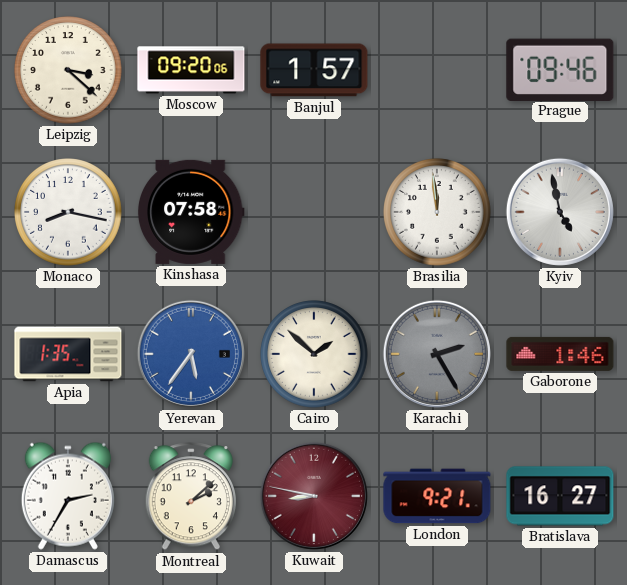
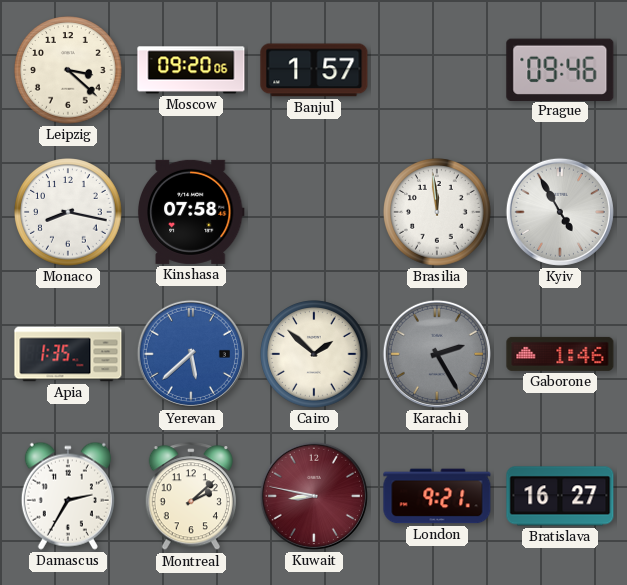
Kyiv: 4:58 -> 4:55
Yerevan: 5:36 -> 5:38
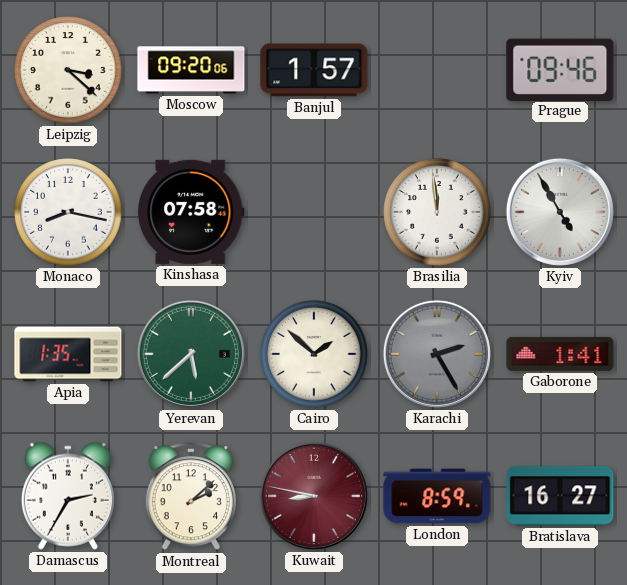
Yerevan dial: blue -> green
Gaborone: 1:46 -> 1:41
London: 9:21 -> 8:59
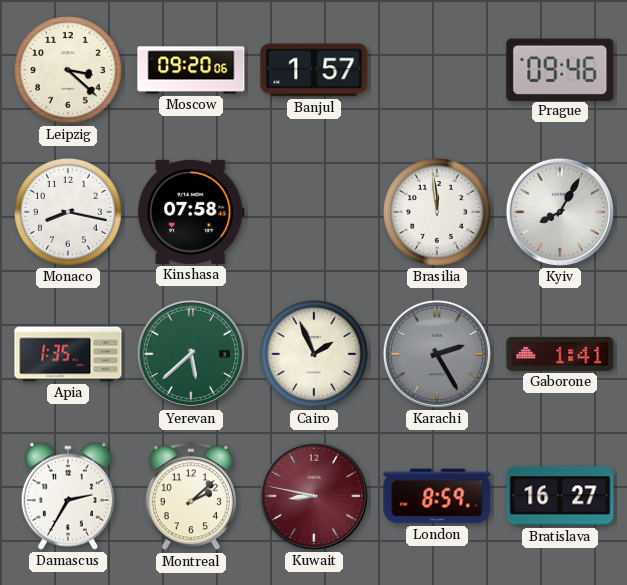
Kyiv: 4:55 -> 8:05
Cairo: 1:52 -> 1:56
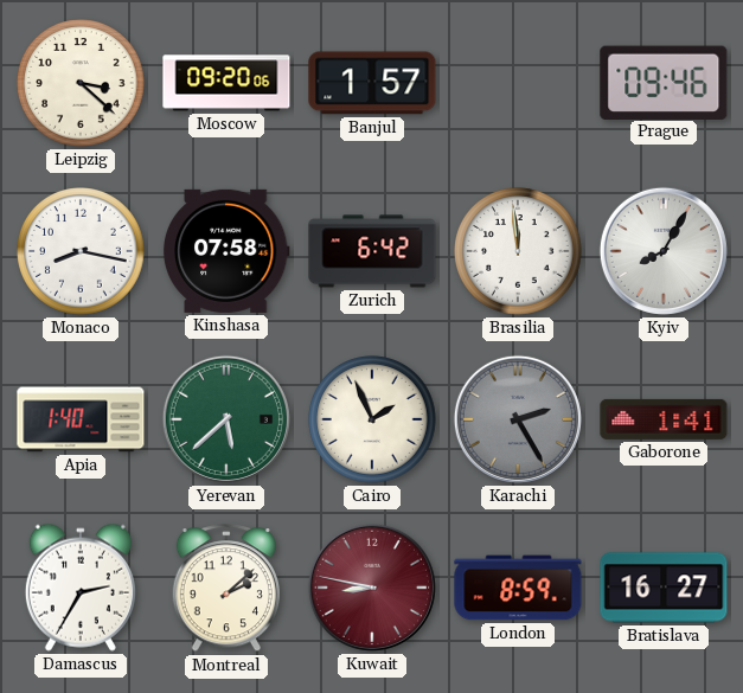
Zurich: none -> 6:42
Apia: 1:35 -> 1:40
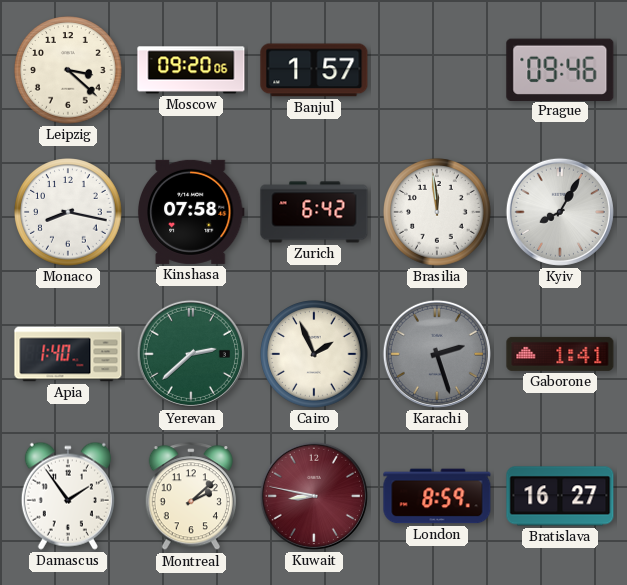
Yerevan: 5:38 -> 2:38
Karachi: 2:25 -> 2:27
Damascus: 2:35 -> 1:54
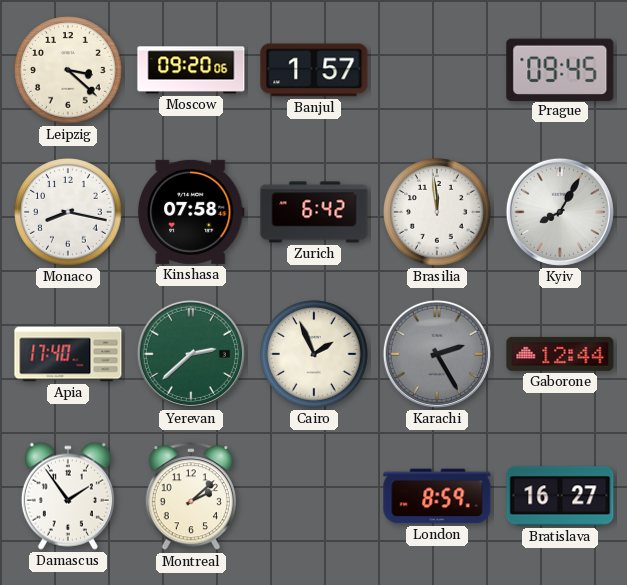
Prague: 09:46 -> 09:45
Apia: 1:40 -> 17:40
Karachi: 2:27 -> 2:25
Gaborone: 1:41 -> 12:44
Kuwait: 8:47 -> none
